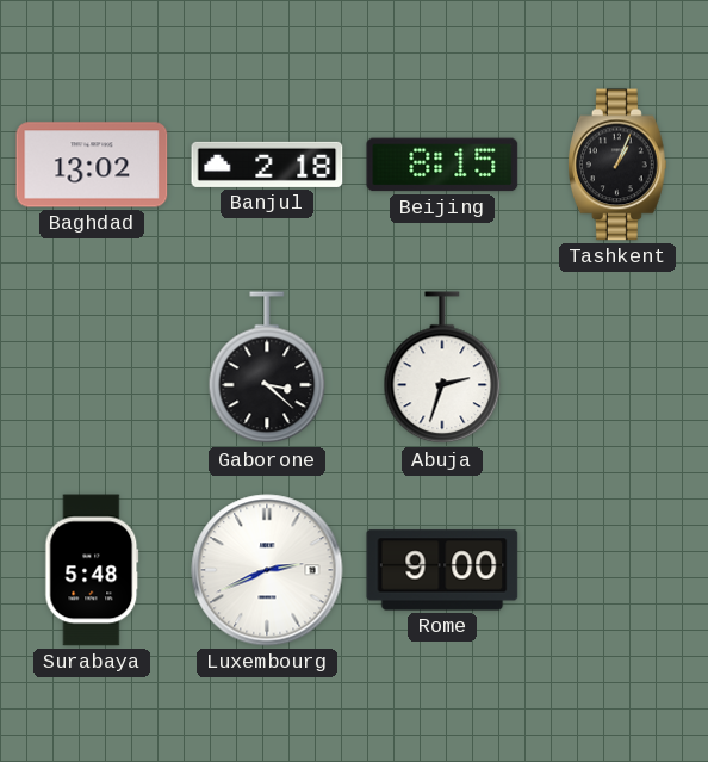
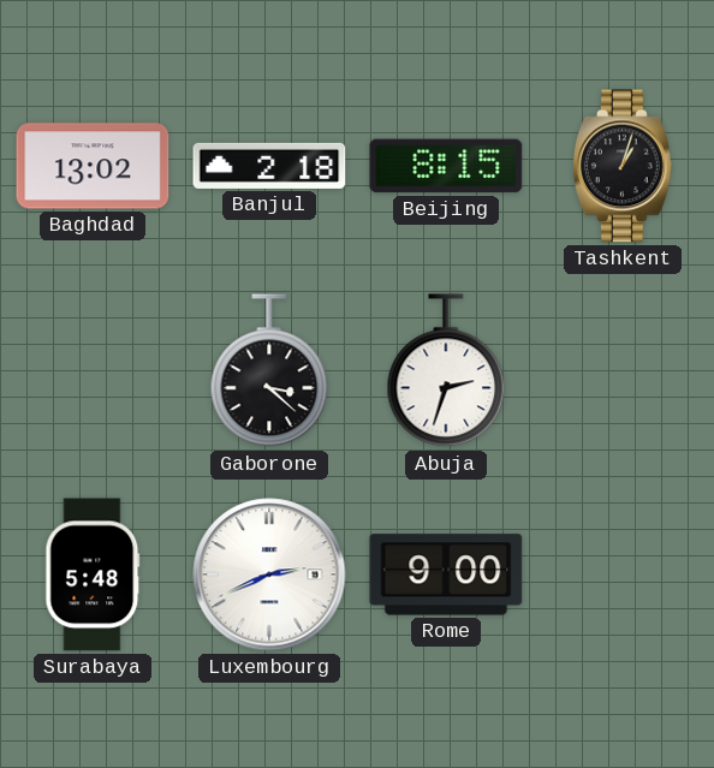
Tashkent: 1:04 -> 1:03
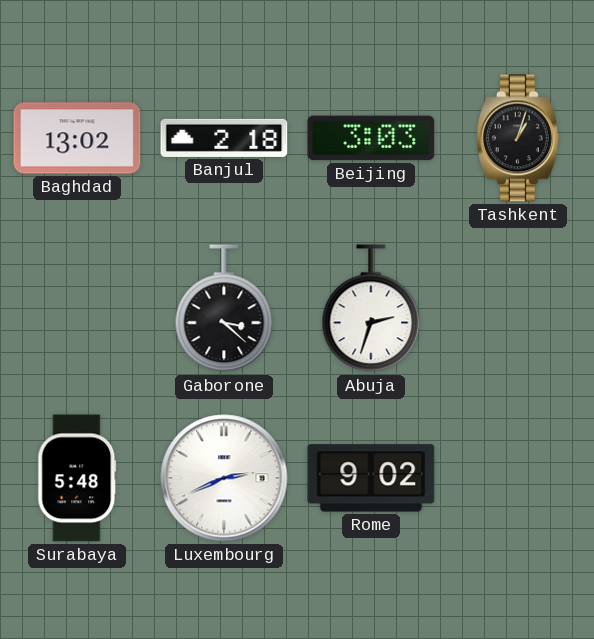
Beijing: 8:15 -> 3:03
Rome: 9:00 -> 9:02
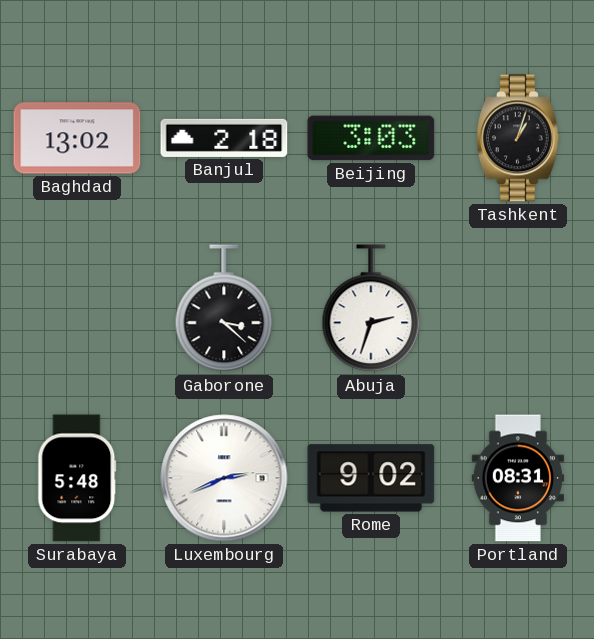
Portland: none -> 08:31
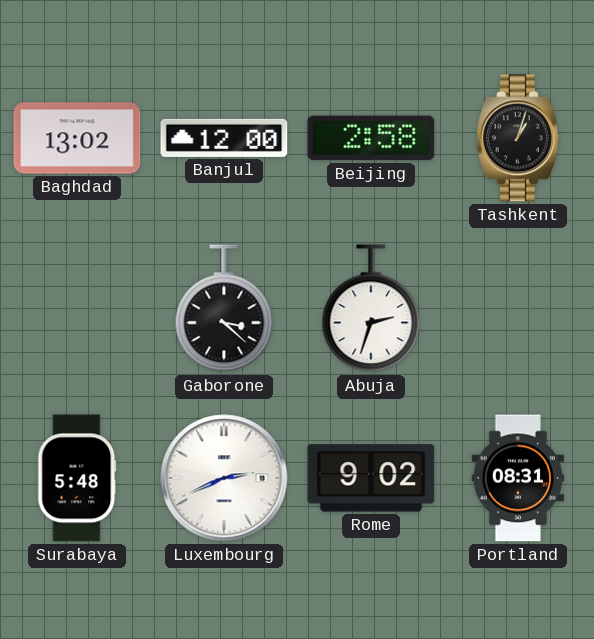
Banjul: 2:18 -> 12:00
Beijing: 3:03 -> 2:58
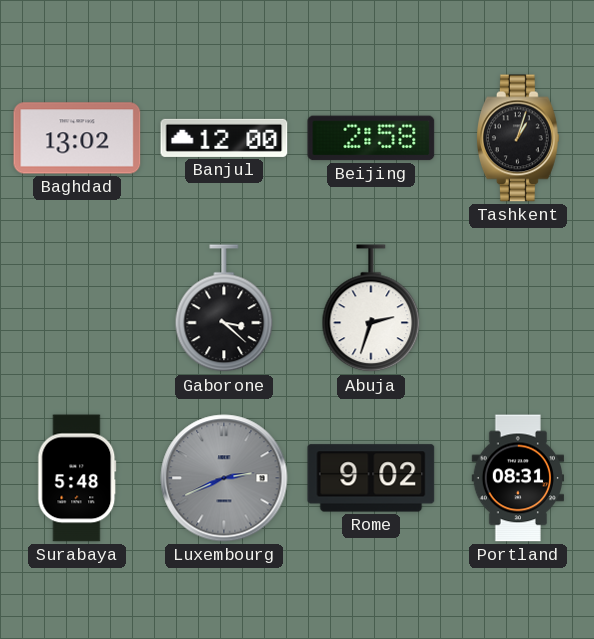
Luxembourg dial: white -> grey
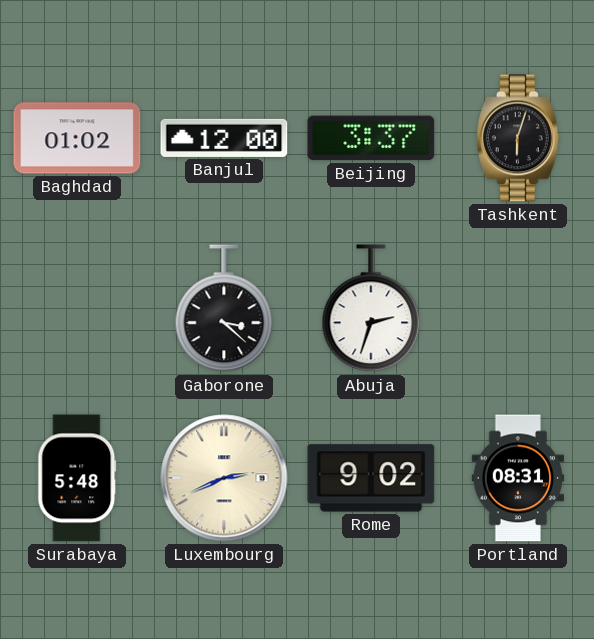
Baghdad: 13:02 -> 01:02
Beijing: 2:58 -> 3:37
Tashkent: 1:03 -> 6:03
Luxembourg dial: grey -> cream
